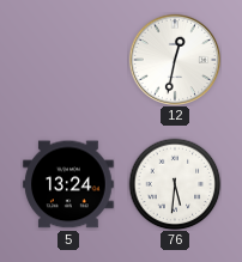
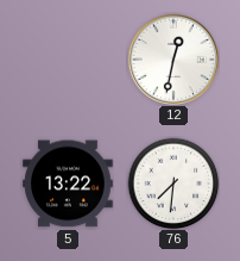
5: 13:24 -> 13:22
76: 5:31 -> 7:31
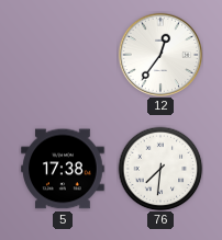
12: 12:32 -> 12:36
5: 13:22 -> 17:38
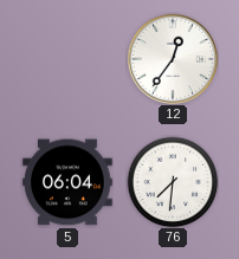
5: 17:38 -> 06:04
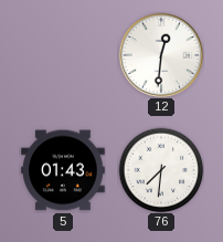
12: 12:36 -> 12:31
5: 06:04 -> 01:43
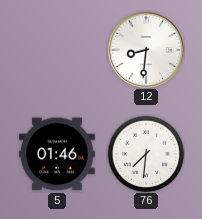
12: 12:31 -> 8:31
5: 01:43 -> 01:46
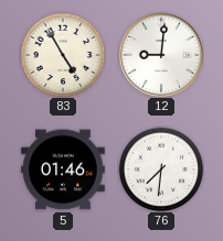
83: none -> 4:55
12: 8:31 -> 9:01
